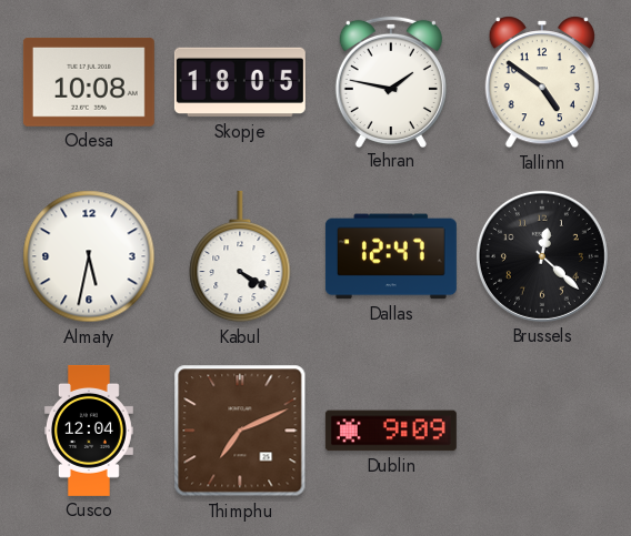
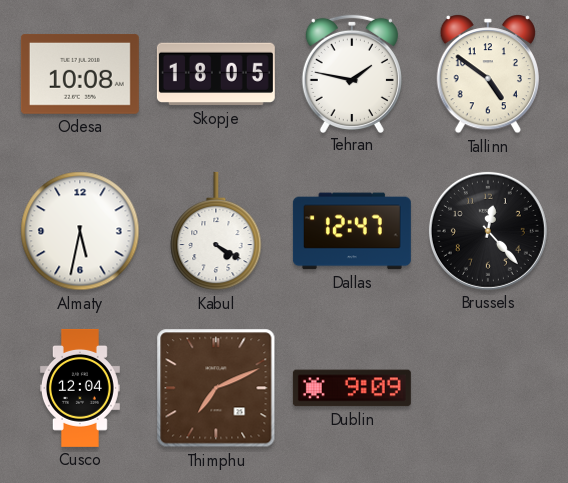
Brussels: 12:22 -> 12:23
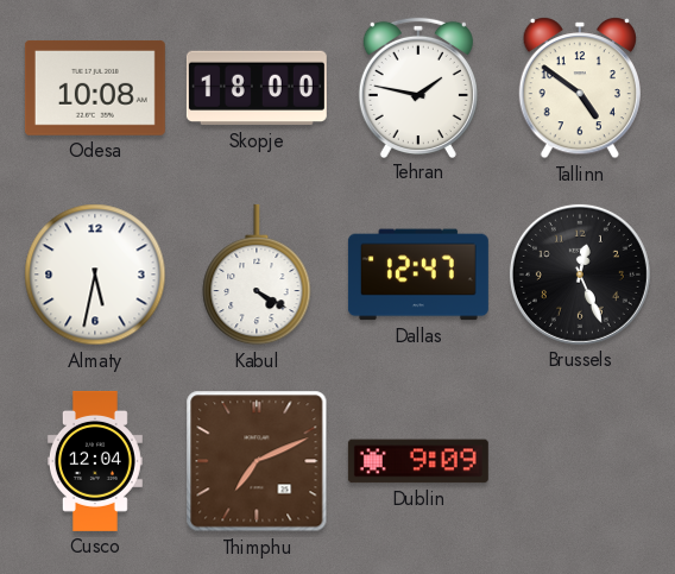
Skopje: 18:05 -> 18:00
Brussels: 12:23 -> 12:26
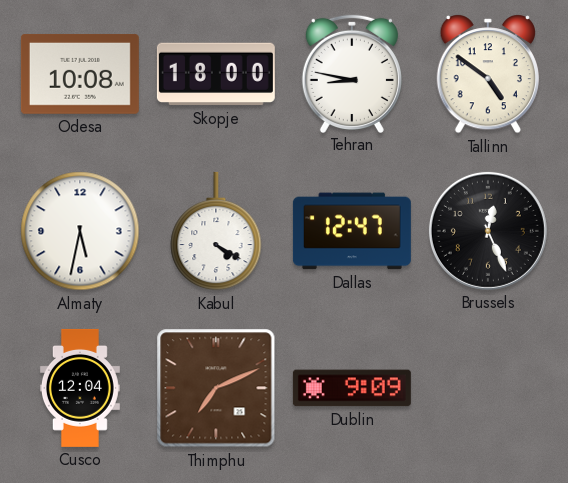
Tehran: 1:47 -> 8:47
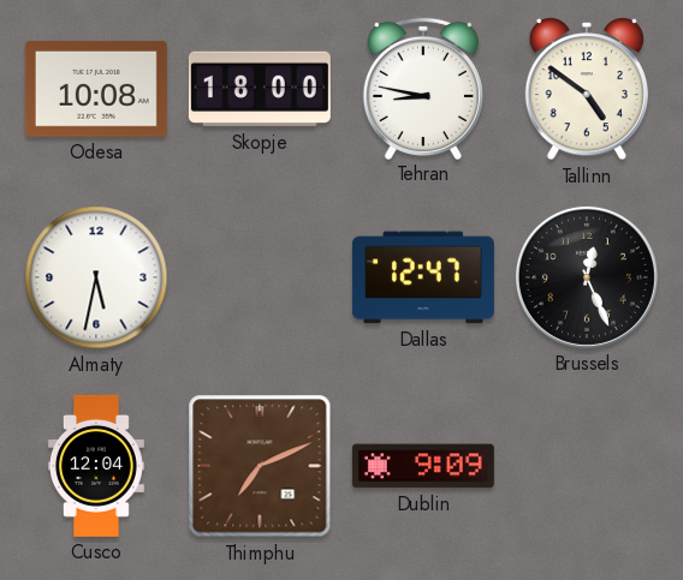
Kabul: 4:20 -> none
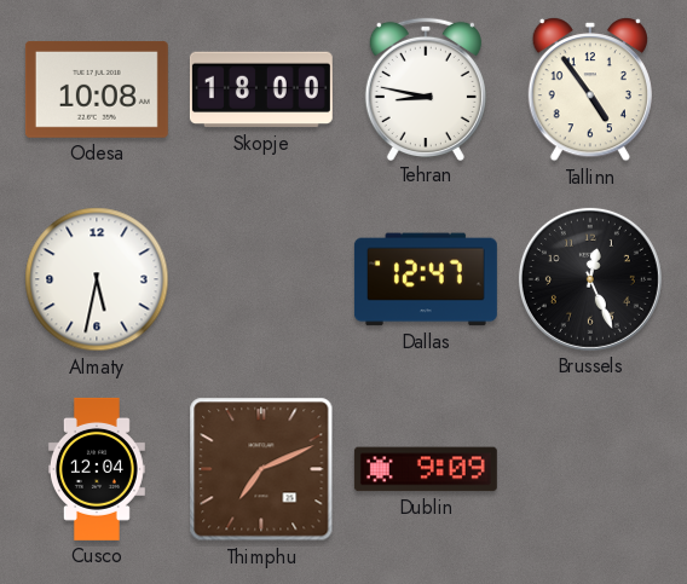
Tallinn: 4:51 -> 4:54
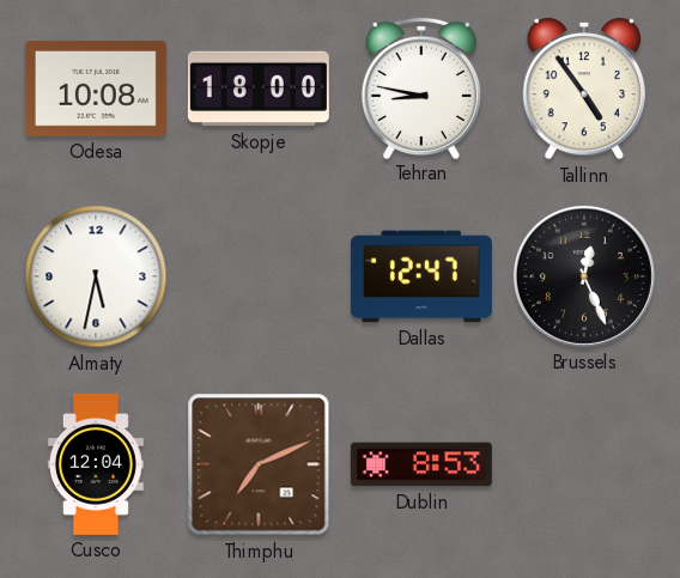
Dublin: 9:09 -> 8:53
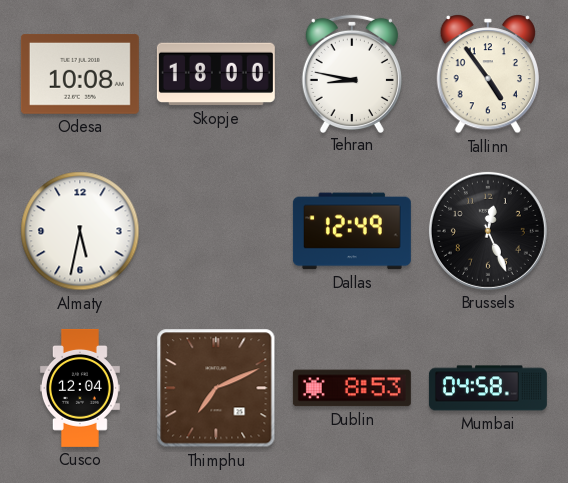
Dallas: 12:47 -> 12:49
Mumbai: none -> 04:58
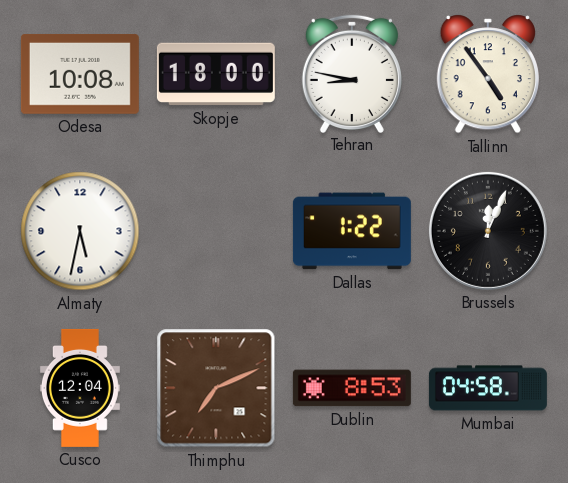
Dallas: 12:49 -> 1:22
Brussels: 12:26 -> 12:04
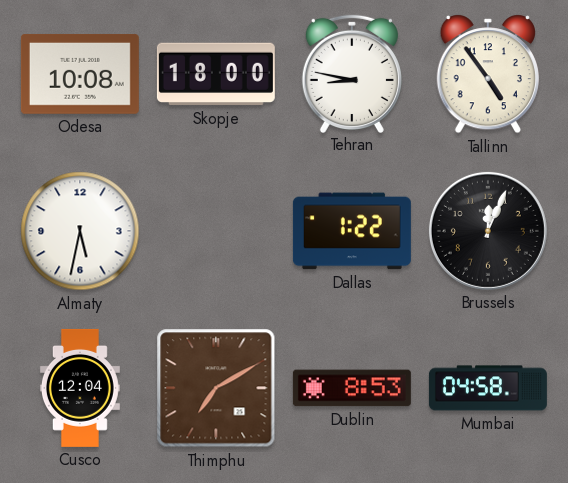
Thimphu: 7:11 -> 7:10
